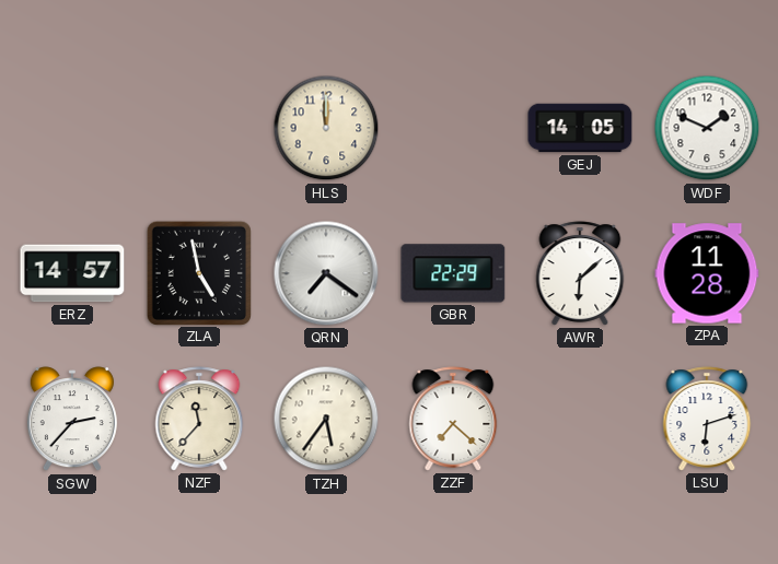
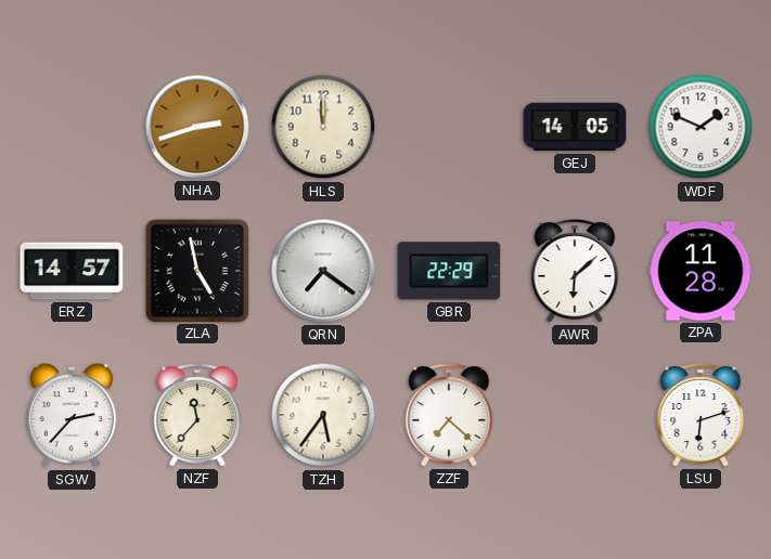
NHA: none -> 2:42
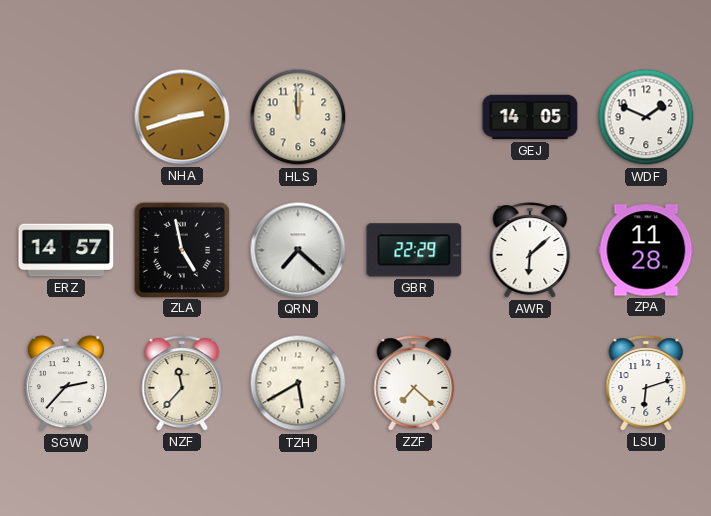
QRN: 7:21 -> 7:22
TZH: 5:36 -> 5:40
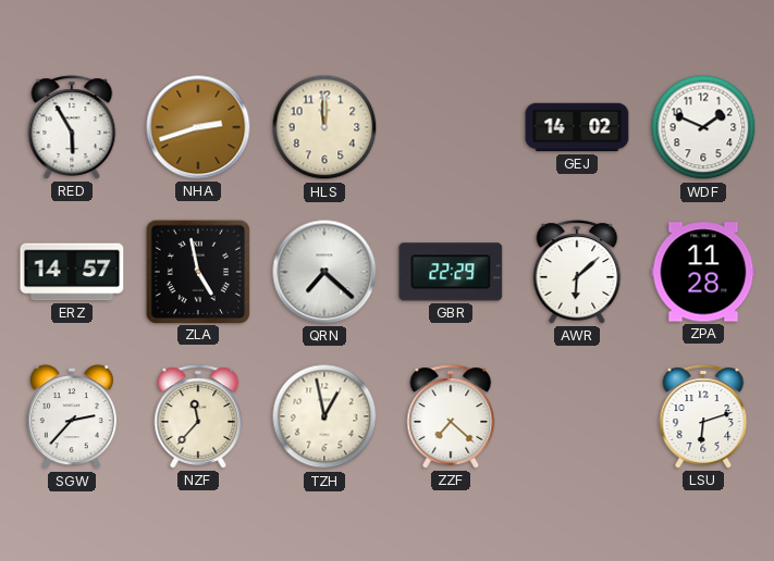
RED: none -> 5:55
GEJ: 14:05 -> 14:02
TZH: 5:40 -> 12:58
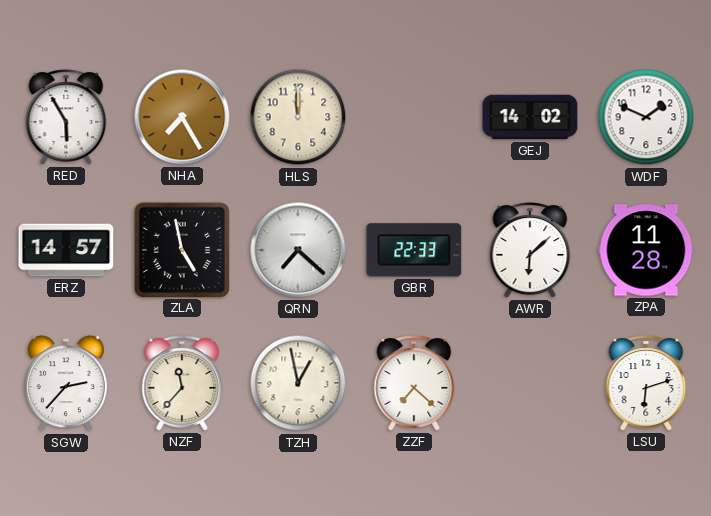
NHA: 2:42 -> 7:25
GBR: 22:29 -> 22:33
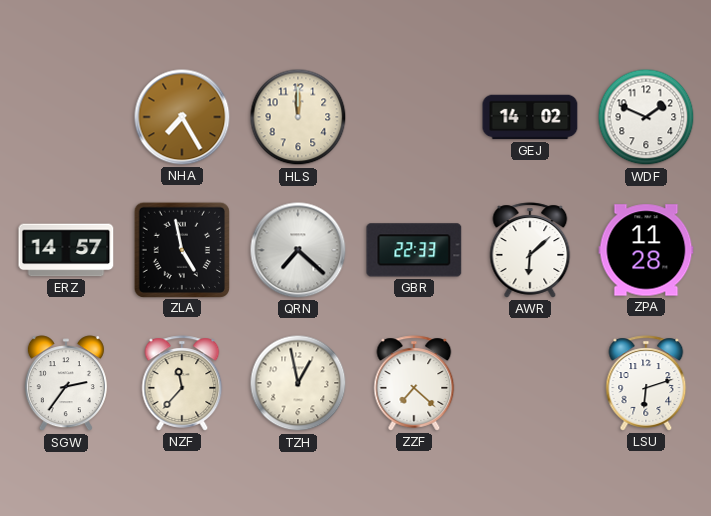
RED: 5:55 -> none
SGW: 2:37 -> 2:36
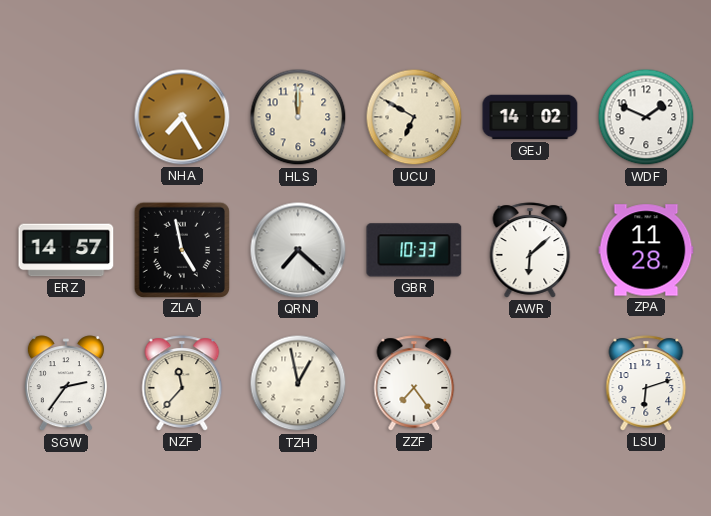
UCU: none -> 6:50
GBR: 22:33 -> 10:33
ZZF: 7:22 -> 7:24
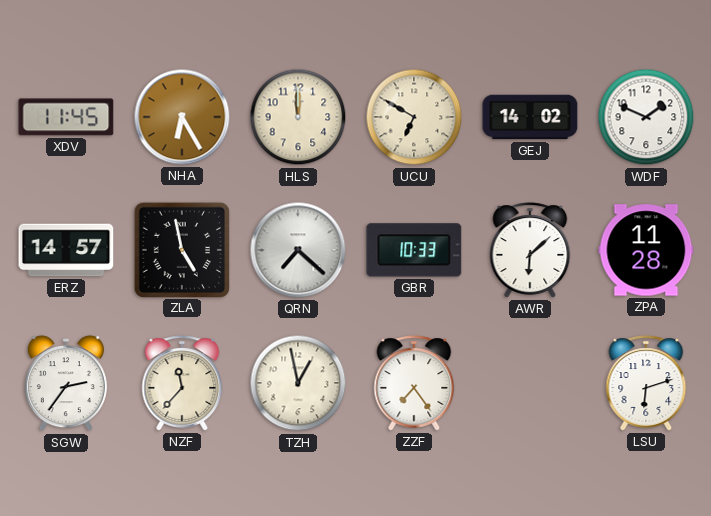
XDV: none -> 11:45
NHA: 7:25 -> 6:25
